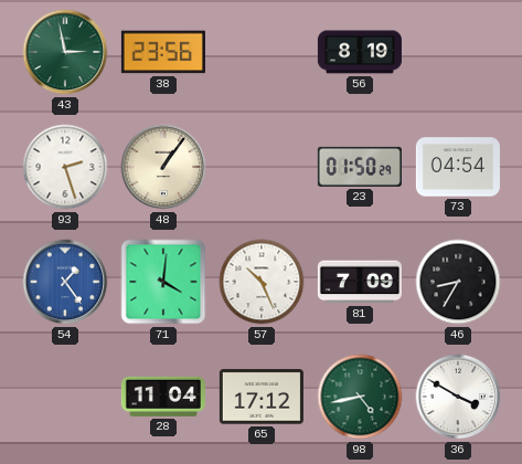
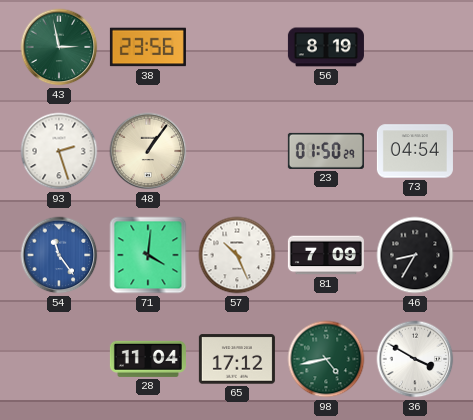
54: 1:24 -> 11:24
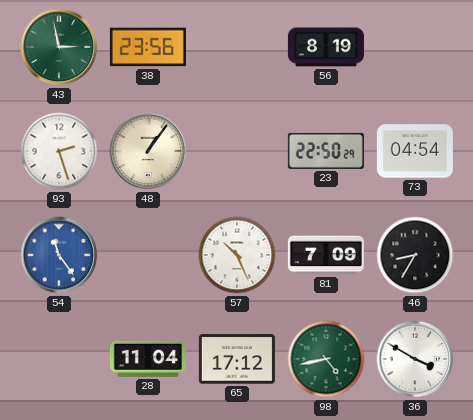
23: 01:50 -> 22:50
71: 4:01 -> none
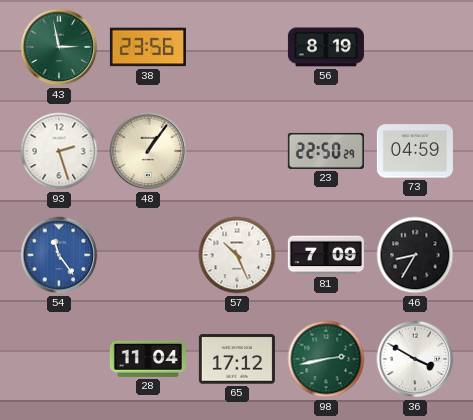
73: 04:54 -> 04:59
98: 4:43 -> 2:43
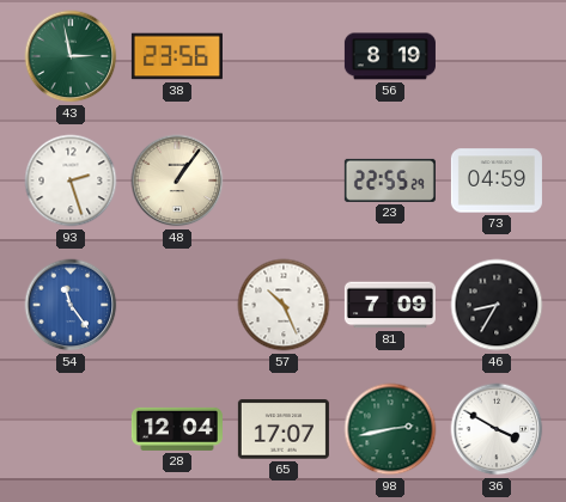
23: 22:50 -> 22:55
28: 11:04 -> 12:04
65: 17:12 -> 17:07
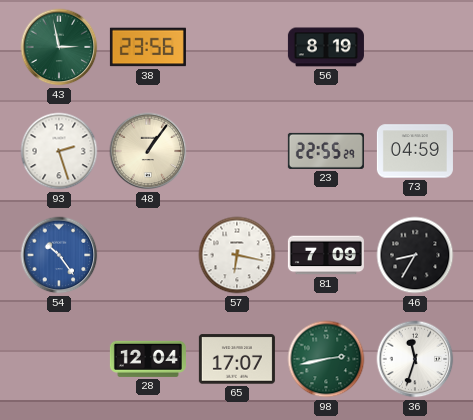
54: 11:24 -> 10:24
57: 10:26 -> 6:17
36: 3:50 -> 11:33
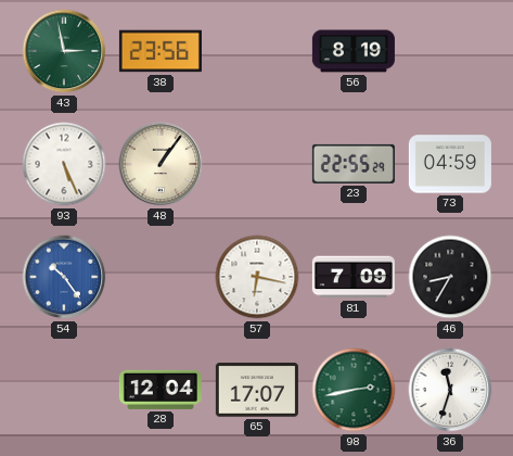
93: 2:27 -> 5:26
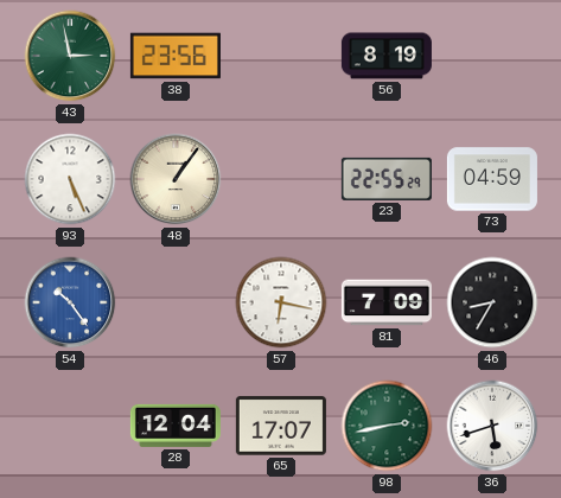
36: 11:33 -> 5:42
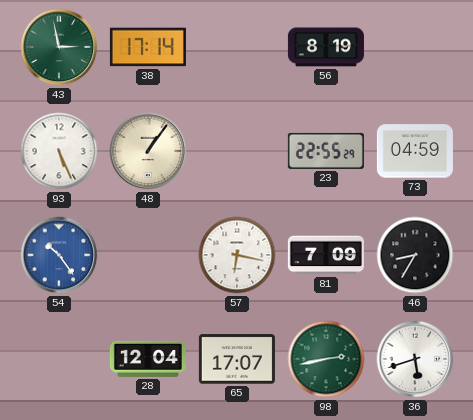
38: 23:56 -> 17:14
